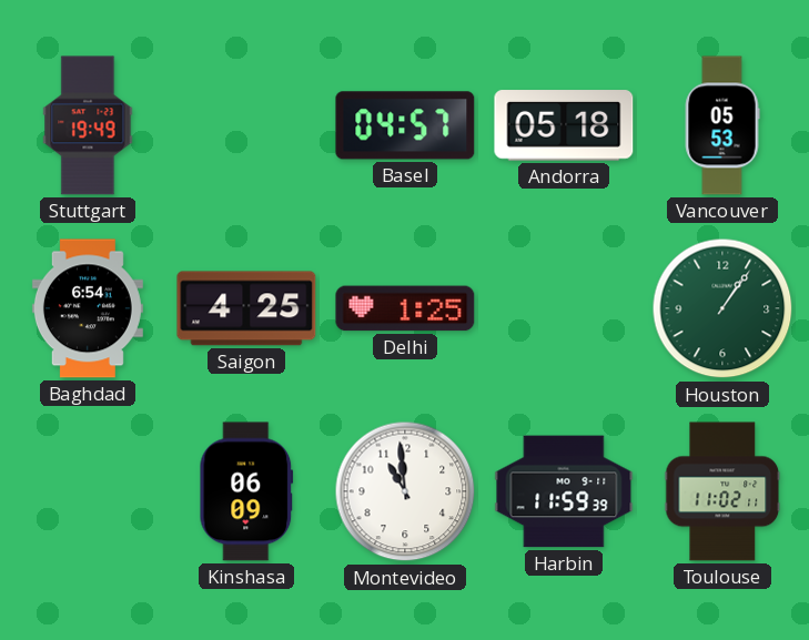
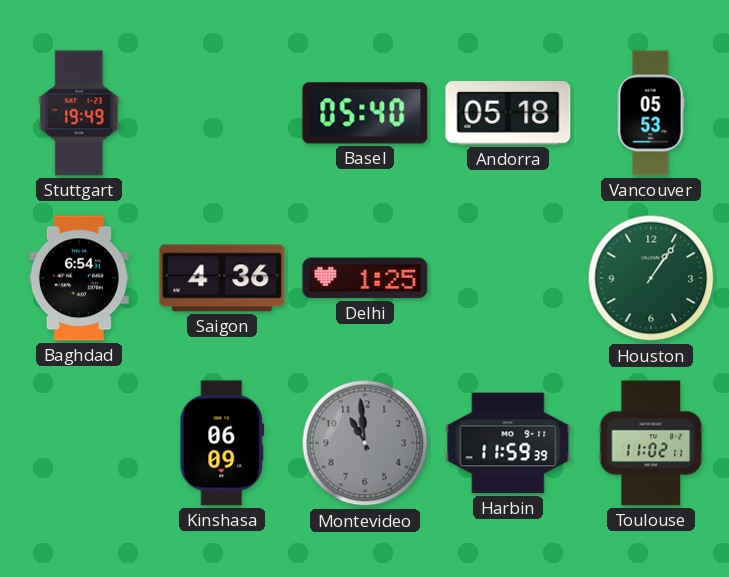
Basel: 04:57 -> 05:40
Saigon: 4:25 -> 4:36
Montevideo dial: white -> grey
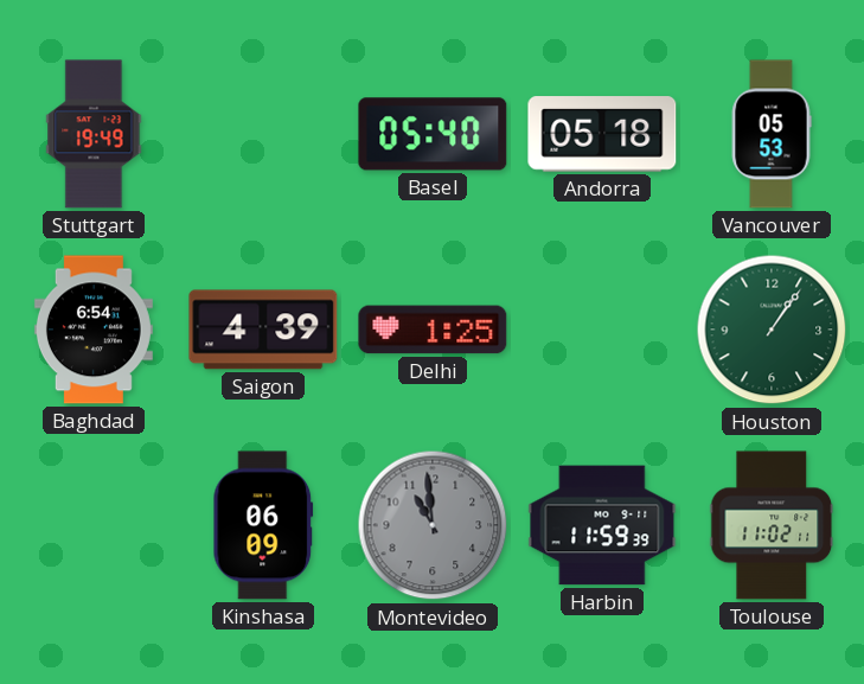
Saigon: 4:36 -> 4:39
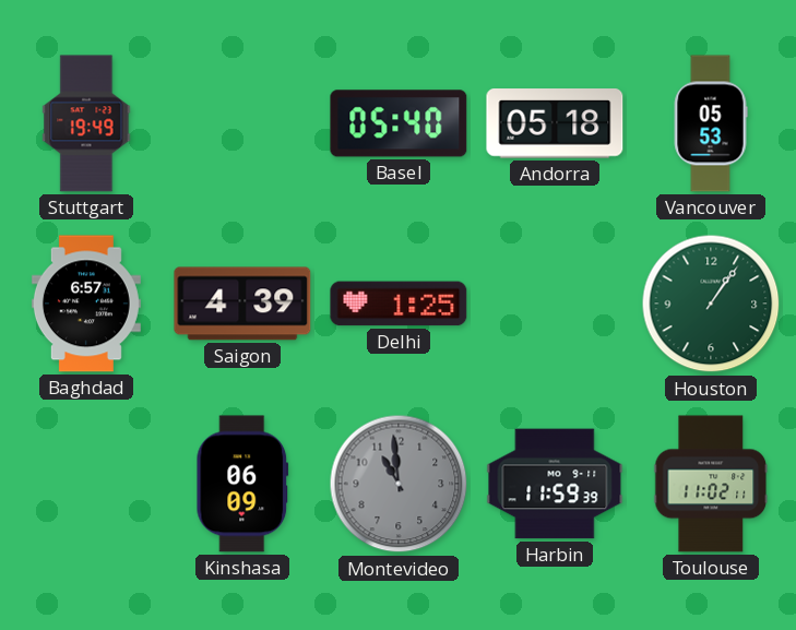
Baghdad: 6:54 -> 6:57
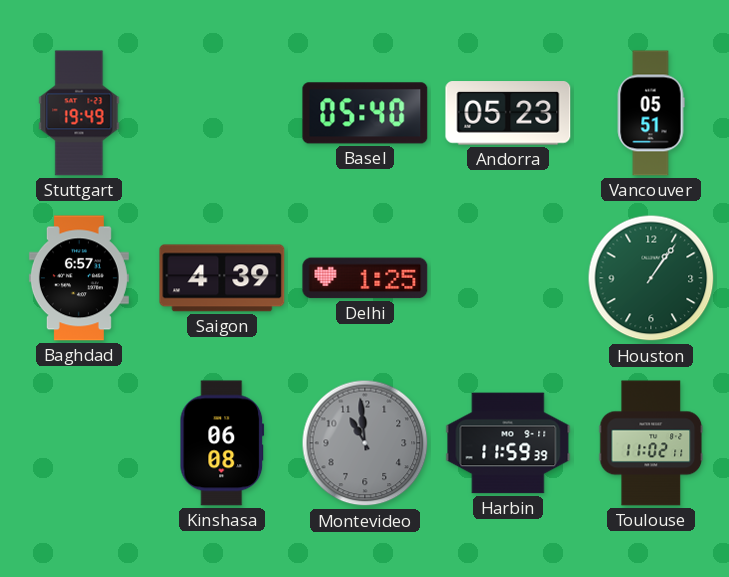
Andorra: 05:18 -> 05:23
Vancouver: 05:53 -> 05:51
Kinshasa: 06:09 -> 06:08
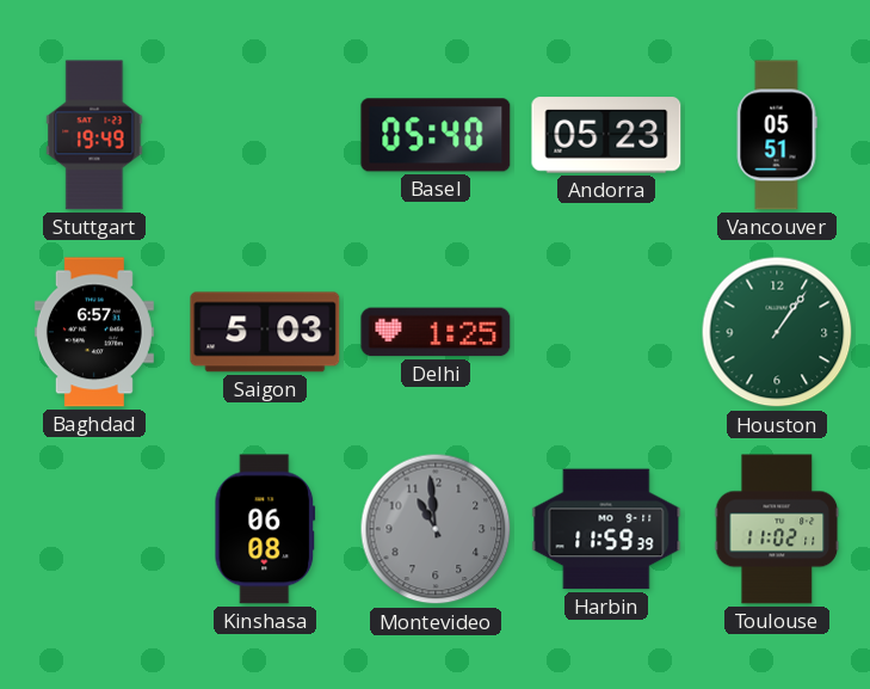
Saigon: 4:39 -> 5:03
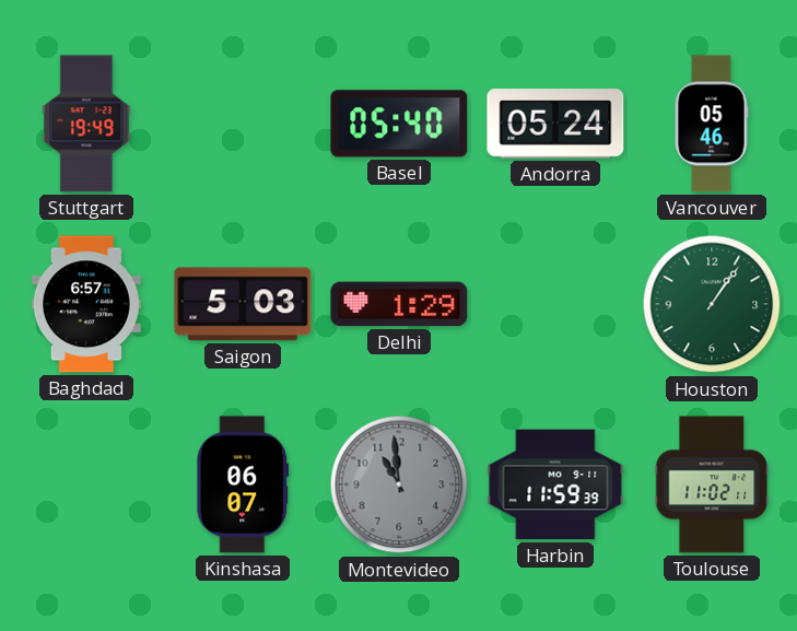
Andorra: 05:23 -> 05:24
Vancouver: 05:51 -> 05:46
Delhi: 1:25 -> 1:29
Kinshasa: 06:08 -> 06:07
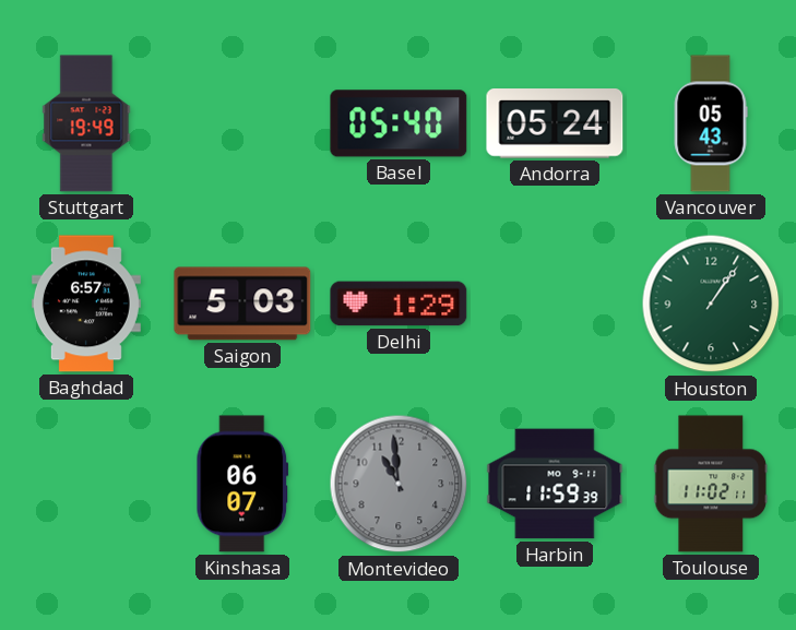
Vancouver: 05:46 -> 05:43
